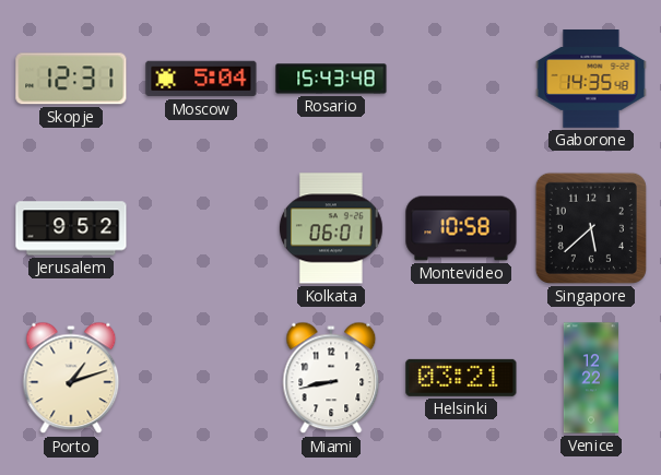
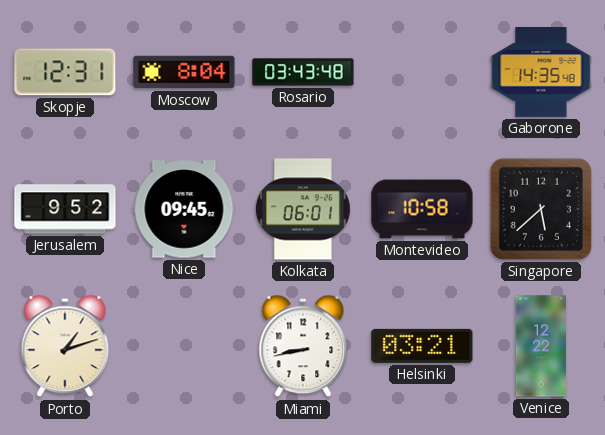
Moscow: 5:04 -> 8:04
Rosario: 15:43 -> 03:43
Nice: none -> 09:45
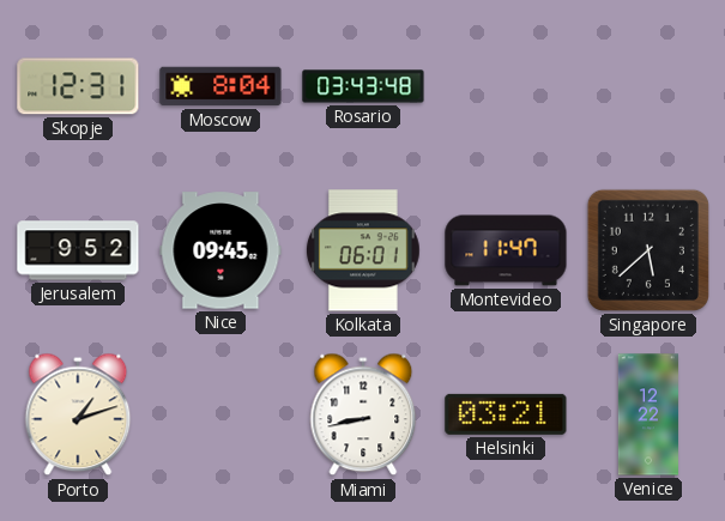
Gaborone: 14:35 -> none
Montevideo: 10:58 -> 11:47
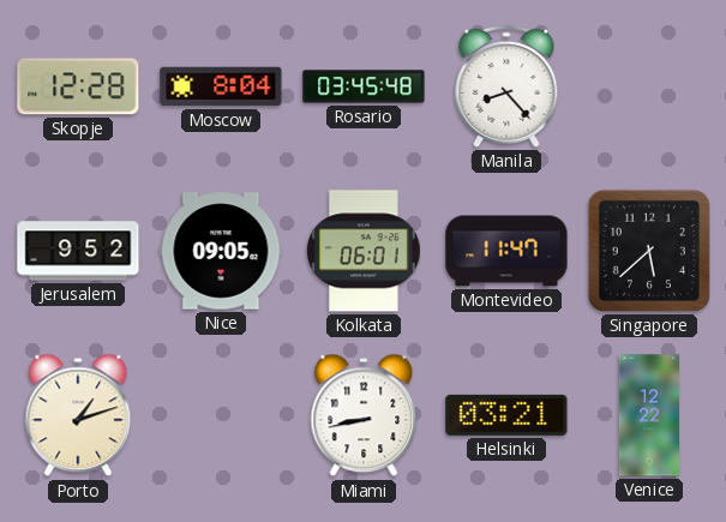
Skopje: 12:31 -> 12:28
Rosario: 03:43 -> 03:45
Manila: none -> 8:23
Nice: 09:45 -> 09:05
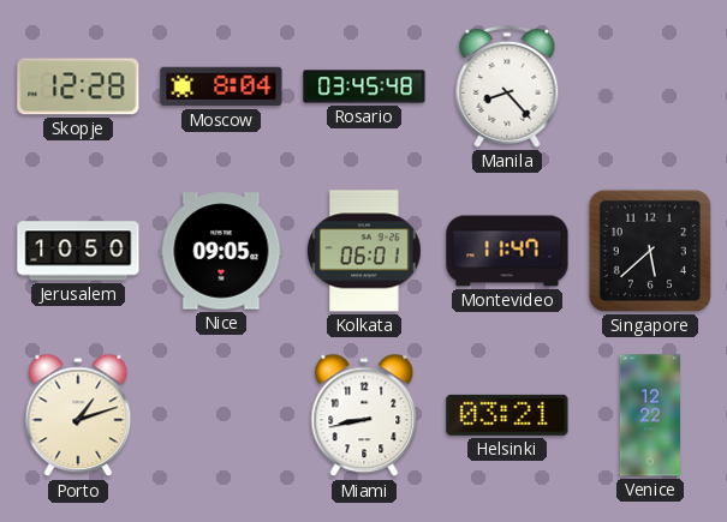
Jerusalem: 9:52 -> 10:50
